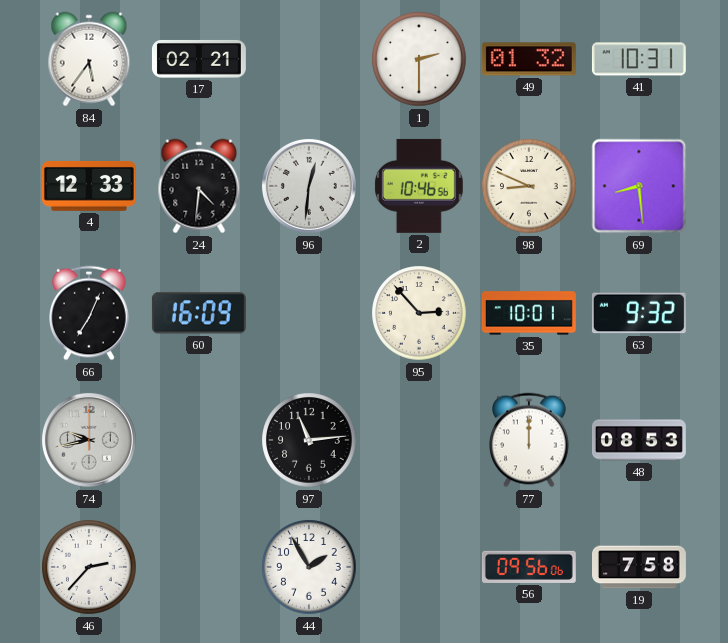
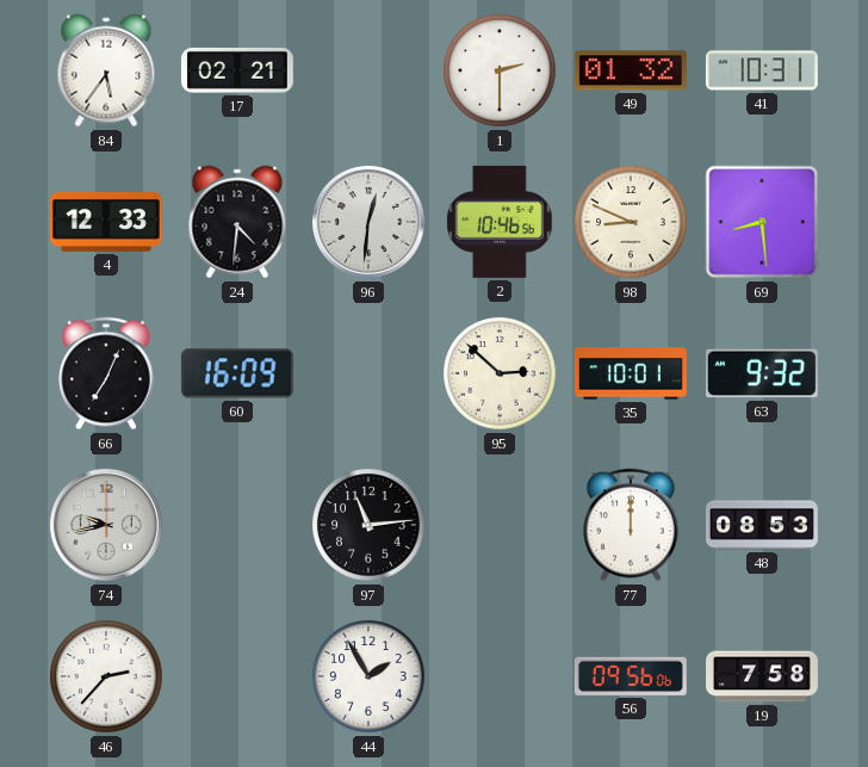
95: 2:53 -> 2:52
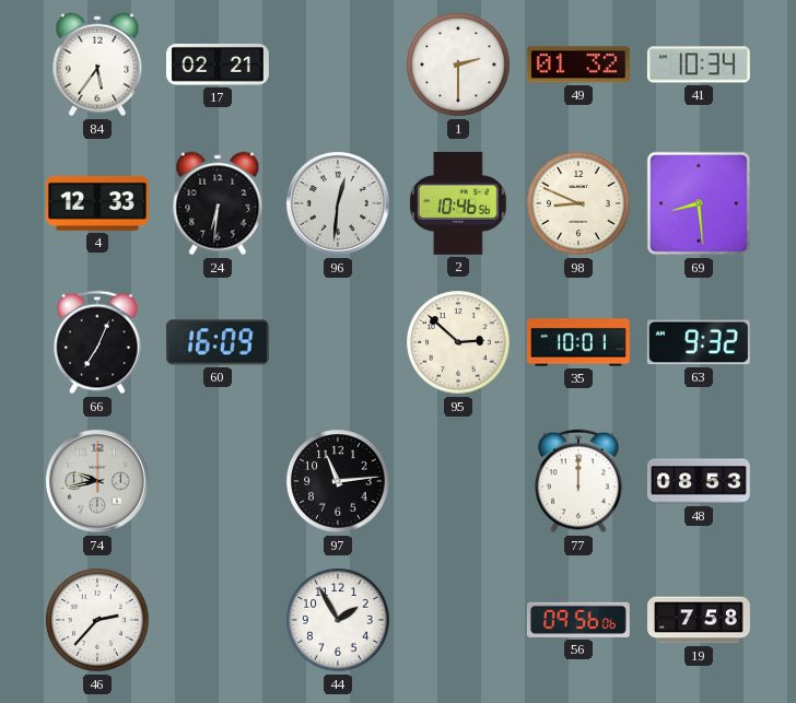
41: 10:31 -> 10:34
24: 4:31 -> 6:31
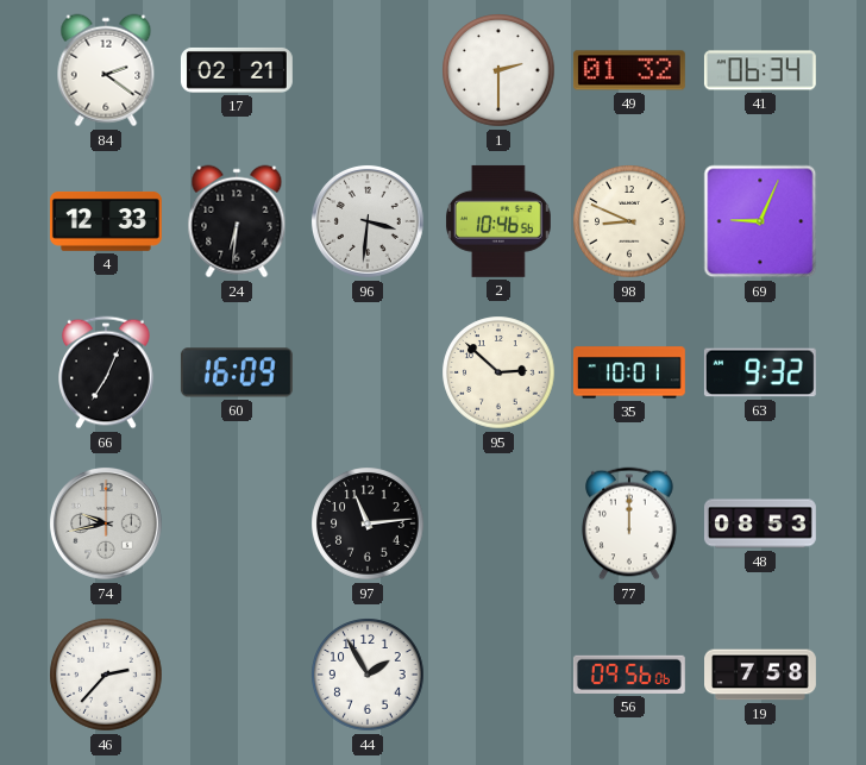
84: 5:36 -> 2:21
41: 10:34 -> 06:34
96: 12:31 -> 3:31
69: 8:29 -> 9:04
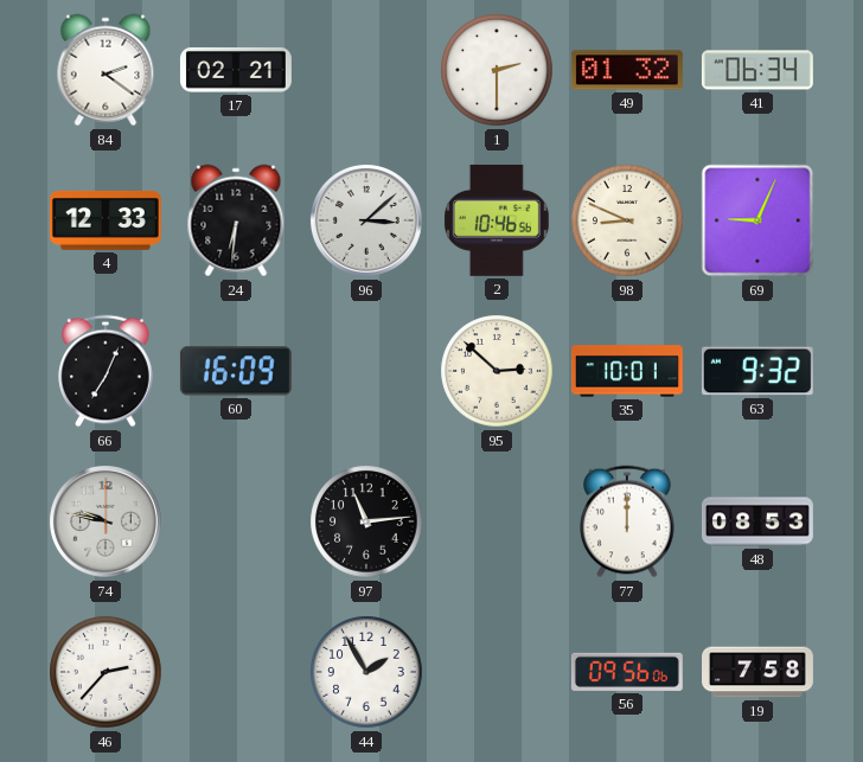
96: 3:31 -> 3:08
74: 9:43 -> 9:47
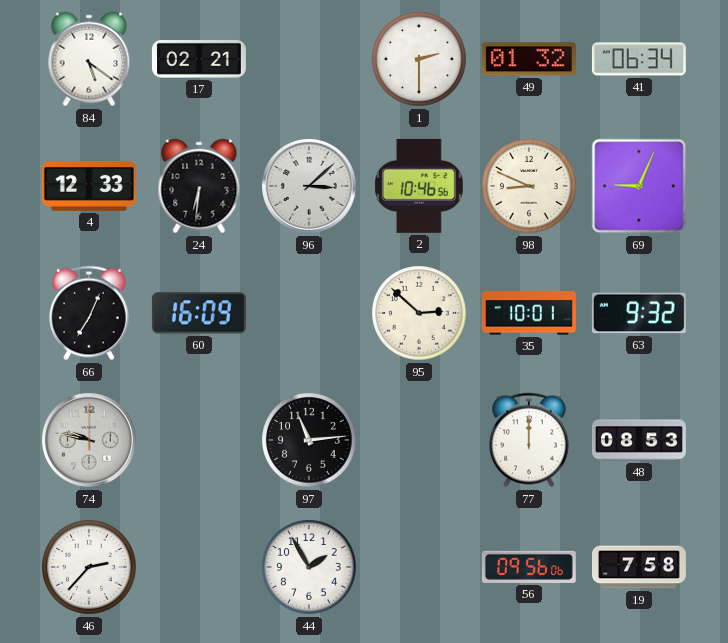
84: 2:21 -> 5:21
